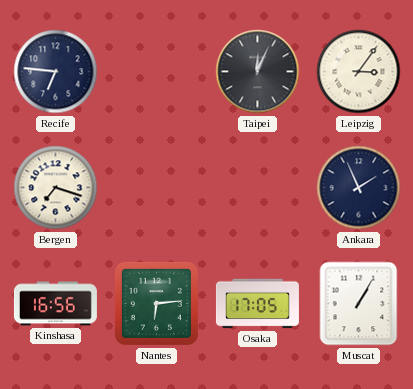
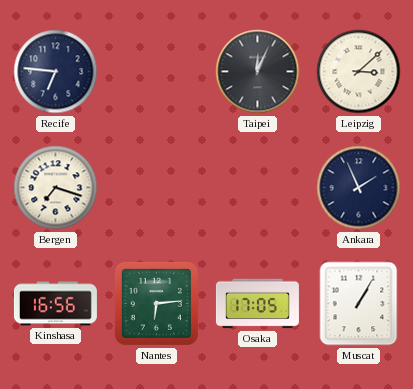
Leipzig: 3:06 -> 3:08
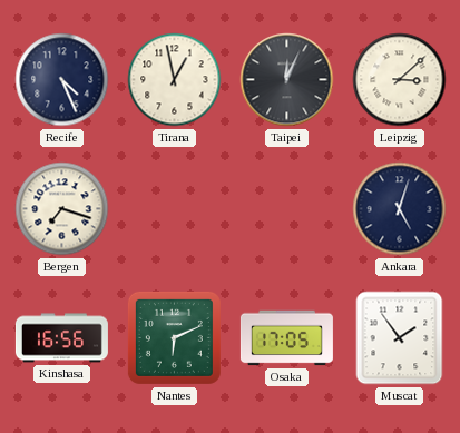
Recife: 6:46 -> 4:26
Tirana: none -> 12:58
Ankara: 1:56 -> 5:03
Nantes: 6:14 -> 6:11
Muscat: 1:05 -> 1:54
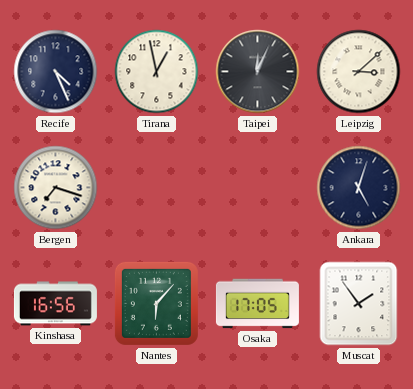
Nantes: 6:11 -> 6:07
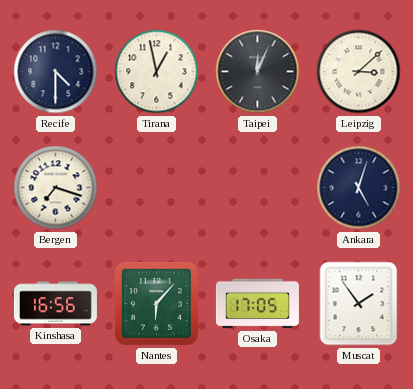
Recife: 4:26 -> 4:30
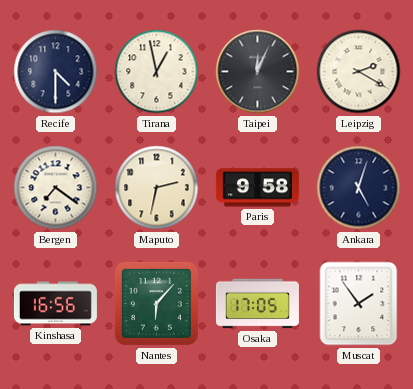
Leipzig: 3:08 -> 2:20
Bergen: 7:18 -> 7:21
Maputo: none -> 2:32
Paris: none -> 9:58
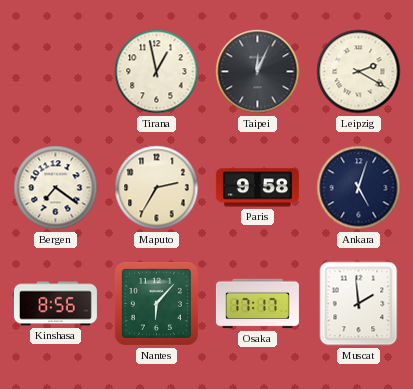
Recife: 4:30 -> none
Maputo: 2:32 -> 2:35
Kinshasa: 16:56 -> 8:56
Osaka: 17:05 -> 17:17
Muscat: 1:54 -> 1:59
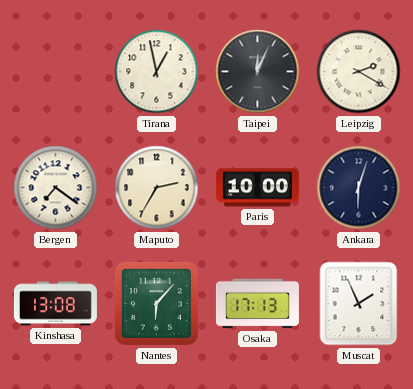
Paris: 9:58 -> 10:00
Ankara: 5:03 -> 6:03
Kinshasa: 8:56 -> 13:08
Osaka: 17:17 -> 17:13
Muscat: 1:59 -> 1:56
